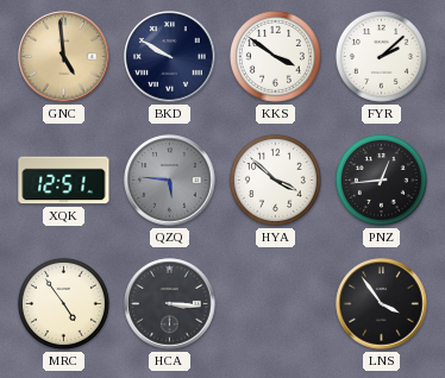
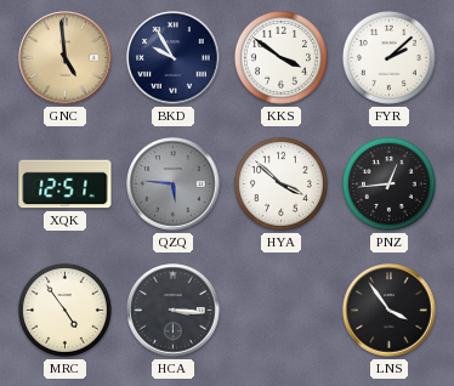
BKD: 9:50 -> 9:55
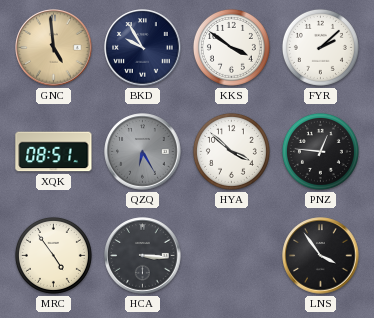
XQK: 12:51 -> 08:51
QZQ: 5:46 -> 6:25
PNZ: 12:44 -> 12:46
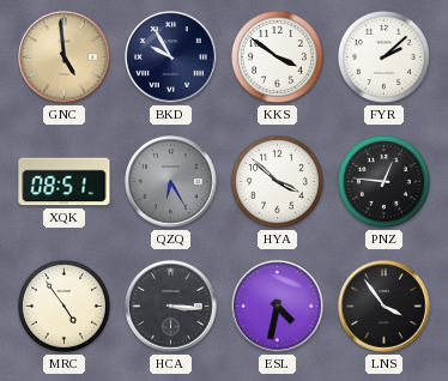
ESL: none -> 4:32
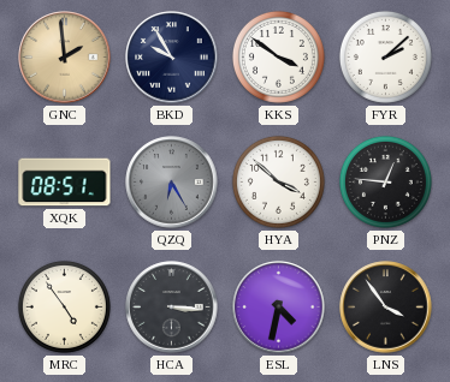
GNC: 4:59 -> 1:59
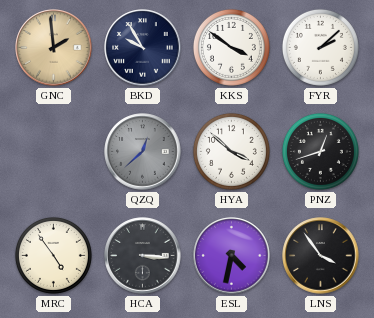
XQK: 08:51 -> none
QZQ: 6:25 -> 12:38
PNZ: 12:46 -> 12:42
